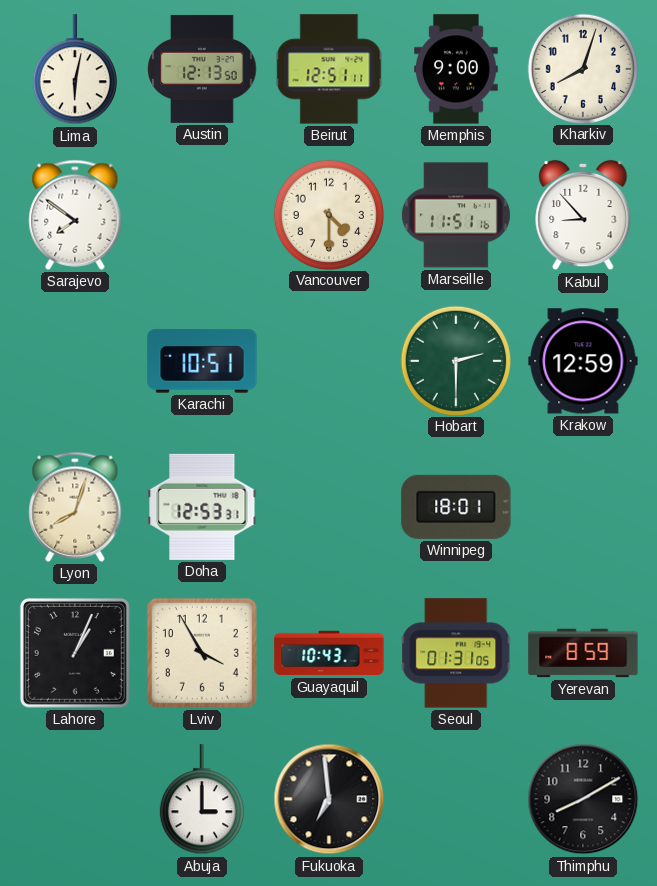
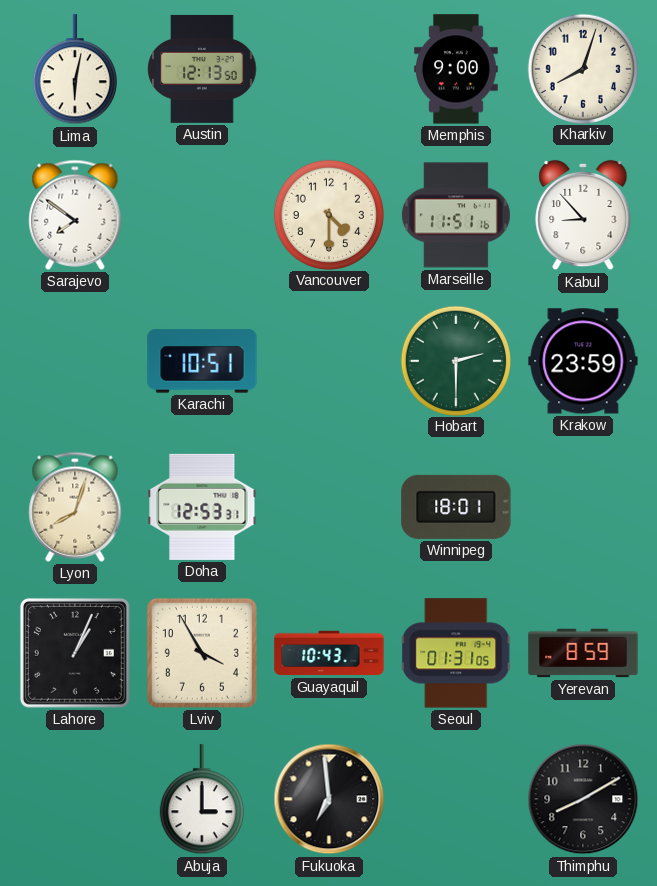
Beirut: 12:51 -> none
Krakow: 12:59 -> 23:59
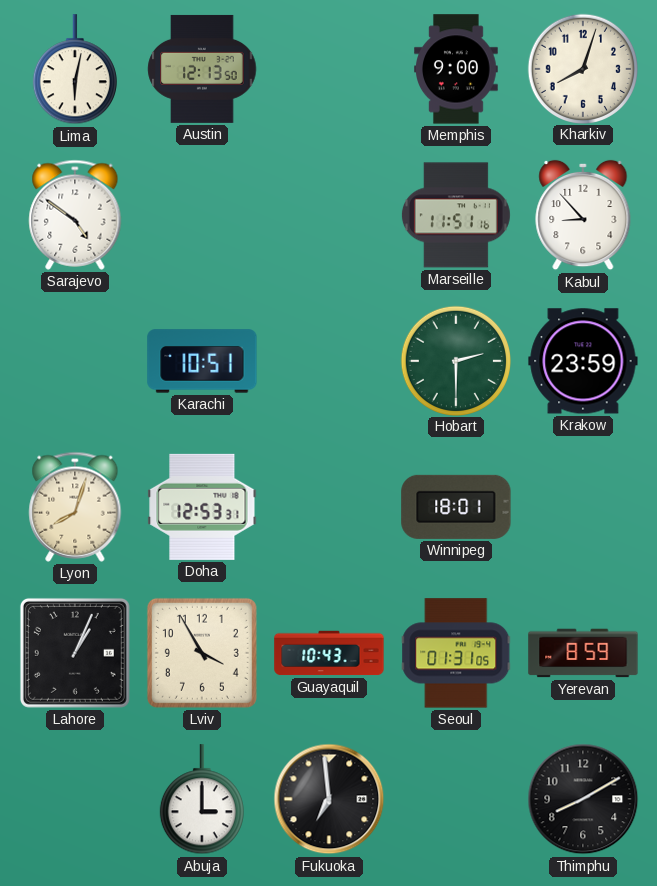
Sarajevo: 7:51 -> 4:51
Vancouver: 4:30 -> none
